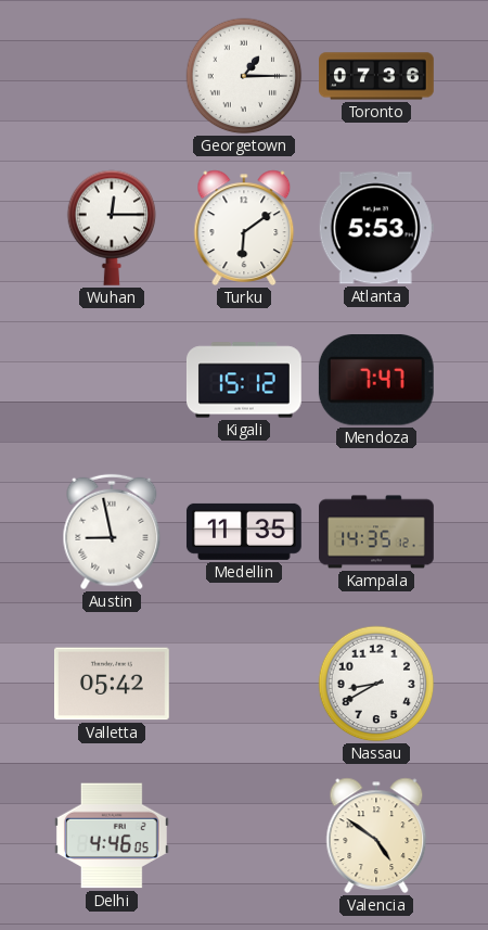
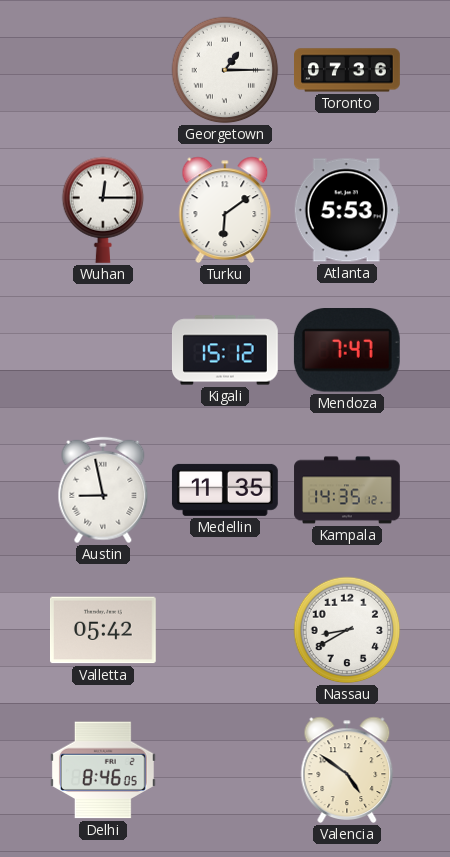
Delhi: 4:46 -> 8:46
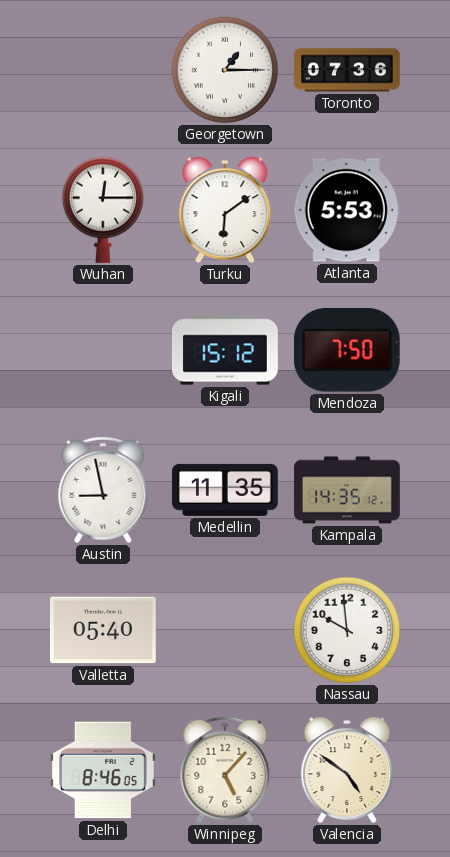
Mendoza: 7:47 -> 7:50
Valletta: 05:42 -> 05:40
Nassau: 8:40 -> 9:59
Winnipeg: none -> 5:07
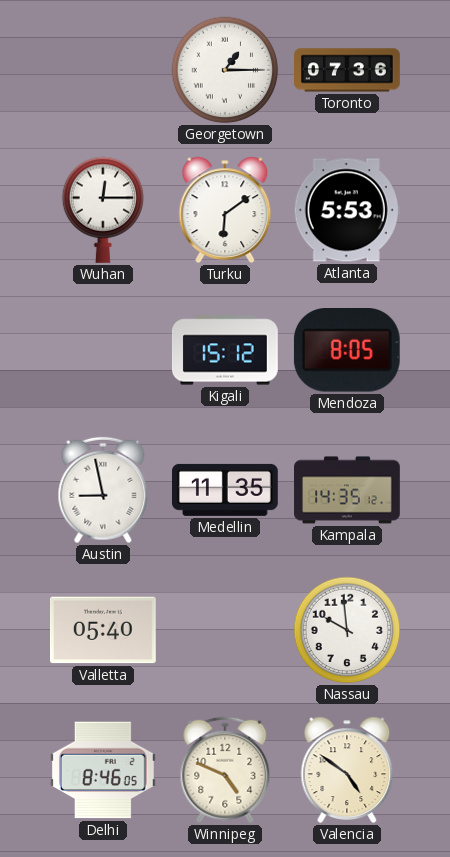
Mendoza: 7:50 -> 8:05
Winnipeg: 5:07 -> 4:49
